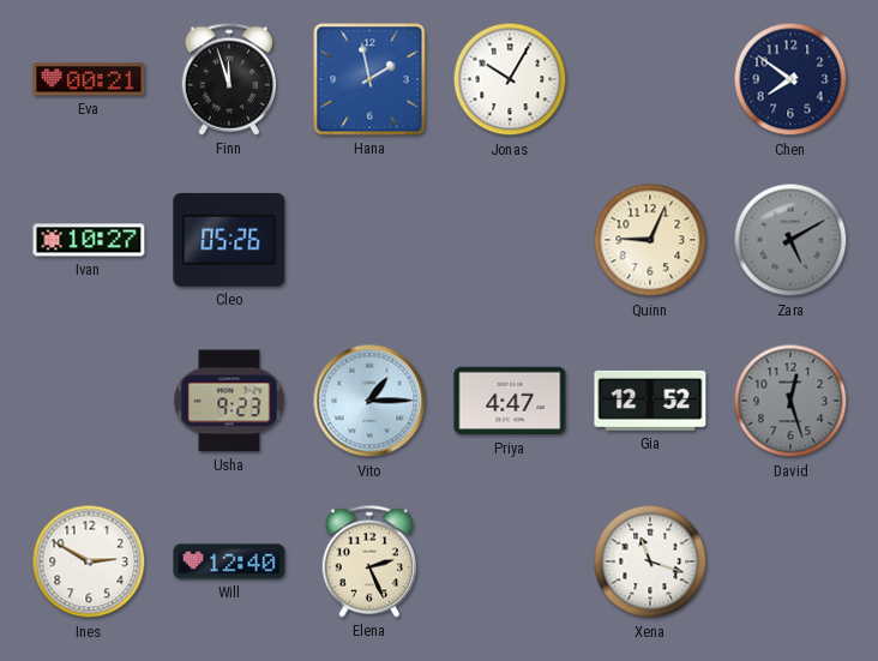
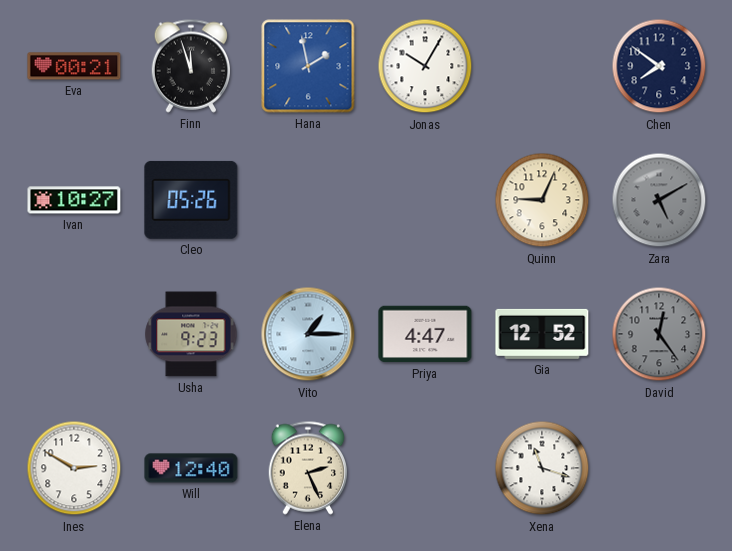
David: 12:27 -> 12:24
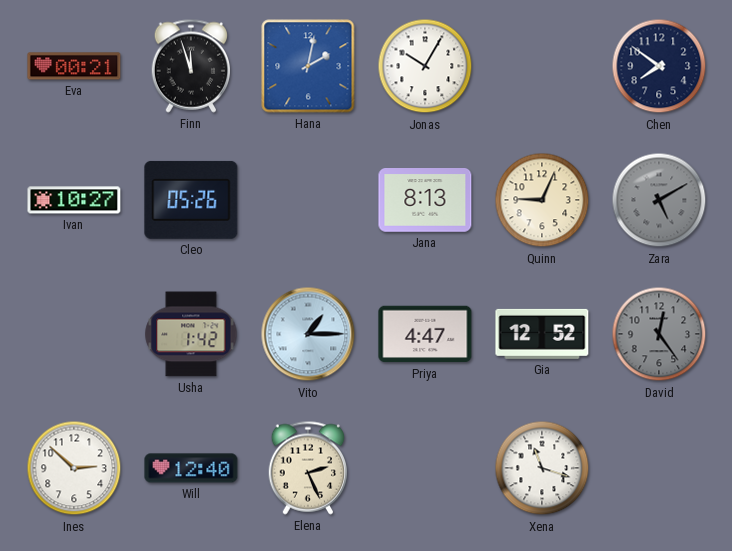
Hana: 1:58 -> 2:02
Jana: none -> 8:13
Usha: 9:23 -> 1:42
Ines: 2:50 -> 2:52
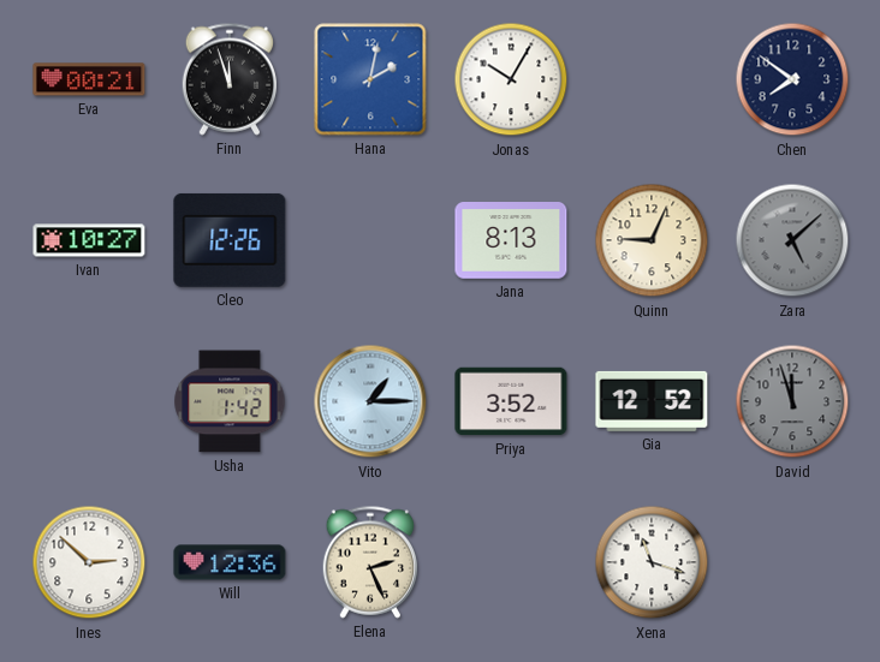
Cleo: 05:26 -> 12:26
Zara: 5:10 -> 5:08
Priya: 4:47 -> 3:52
David: 12:24 -> 11:57
Will: 12:40 -> 12:36
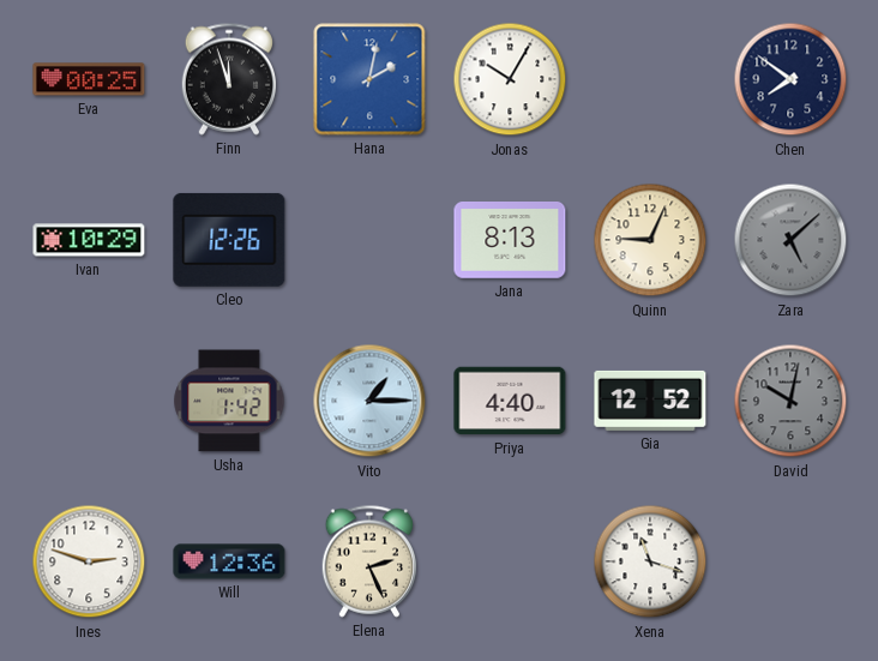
Eva: 00:21 -> 00:25
Ivan: 10:27 -> 10:29
Priya: 3:52 -> 4:40
David: 11:57 -> 10:02
Ines: 2:52 -> 2:48
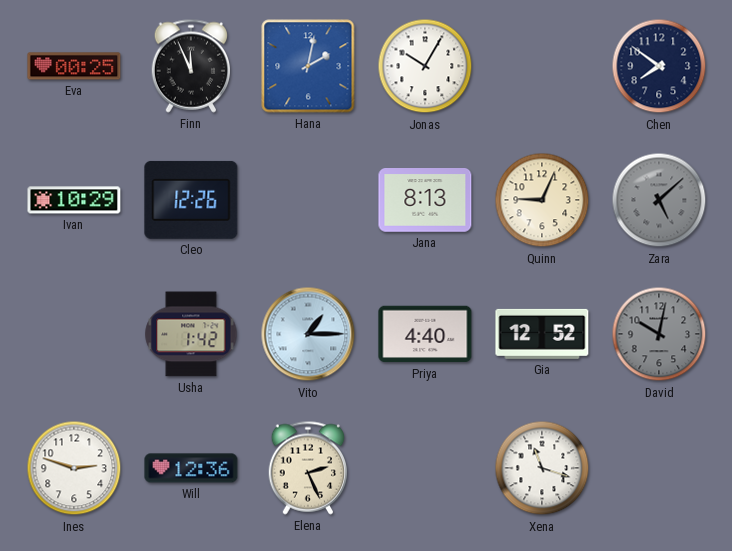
Finn: 11:57 -> 11:56
